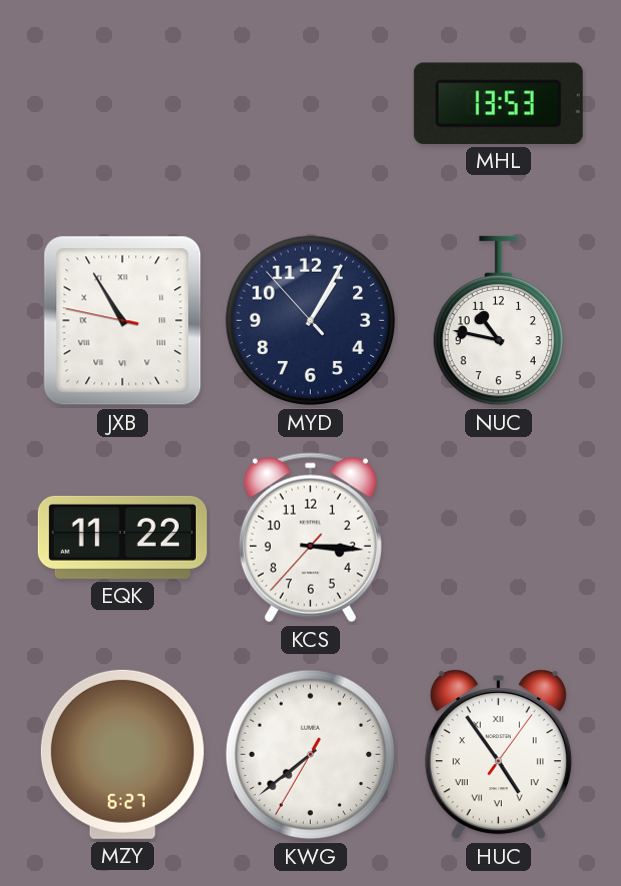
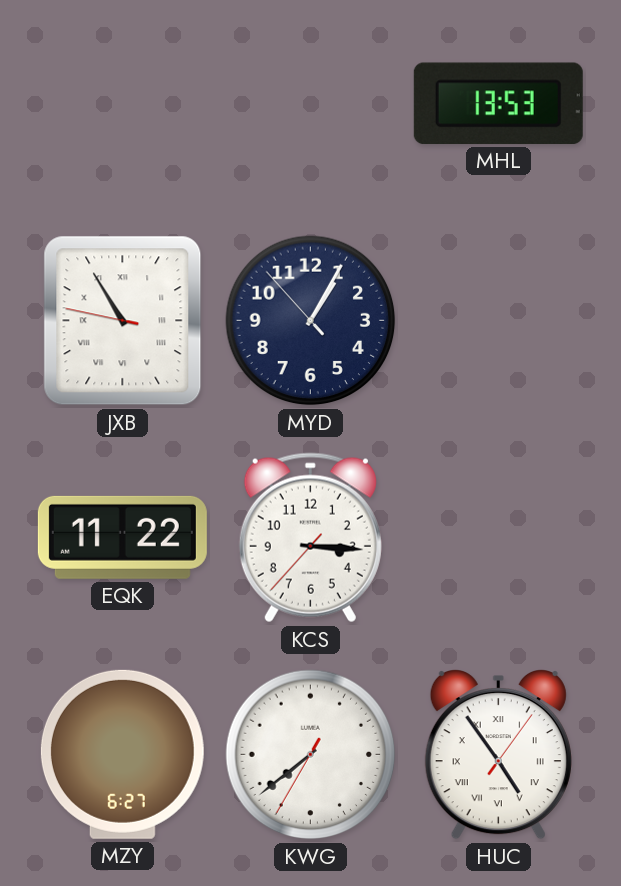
NUC: 10:47 -> none
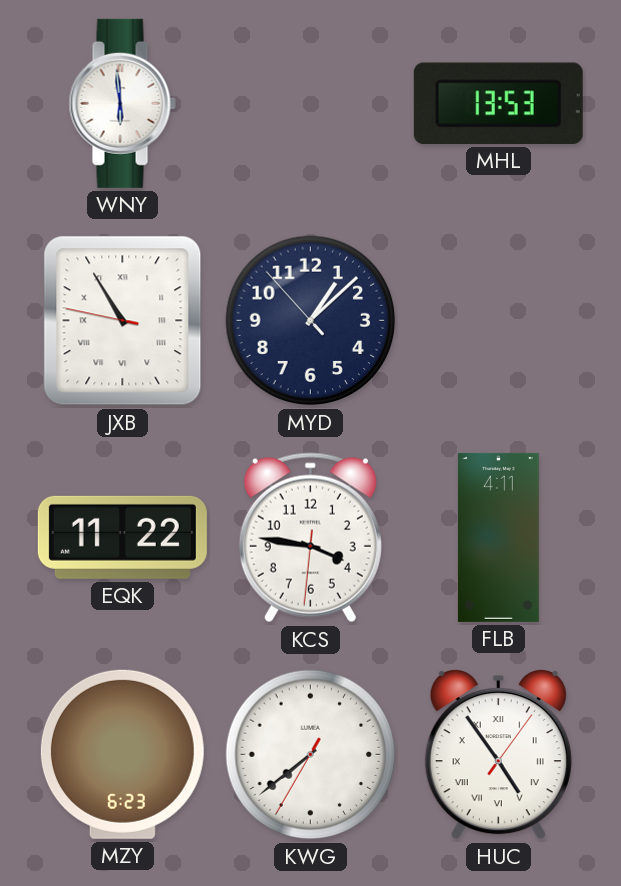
WNY: none -> 5:59
MYD: 1:04 -> 1:07
KCS: 3:15 -> 3:46
FLB: none -> 4:11
MZY: 6:27 -> 6:23
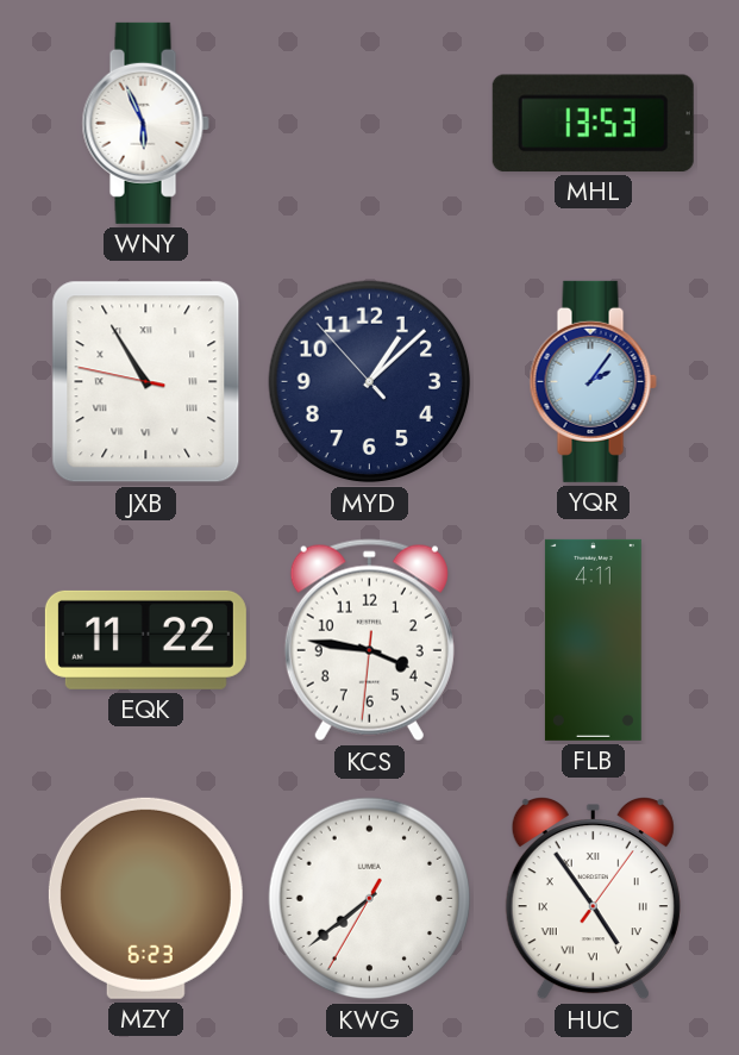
WNY: 5:59 -> 5:56
YQR: none -> 2:06
